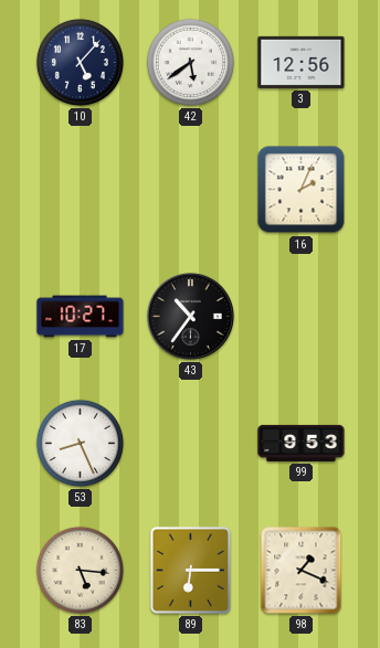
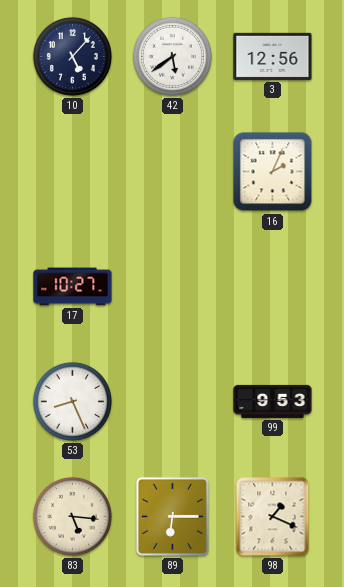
43: 10:36 -> none
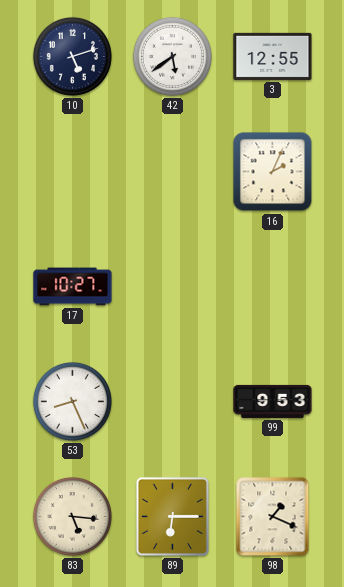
10: 5:07 -> 5:12
3: 12:56 -> 12:55
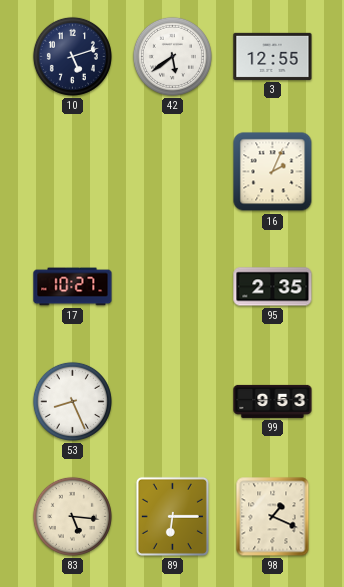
95: none -> 2:35
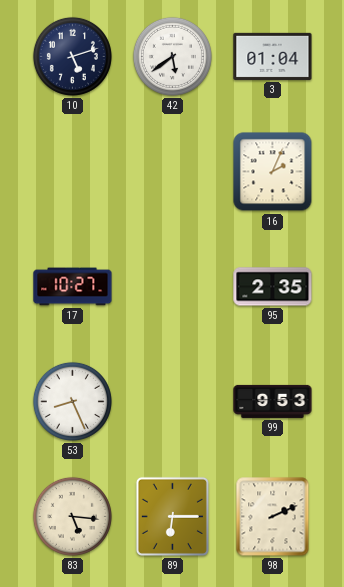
3: 12:55 -> 01:04
98: 1:19 -> 2:11
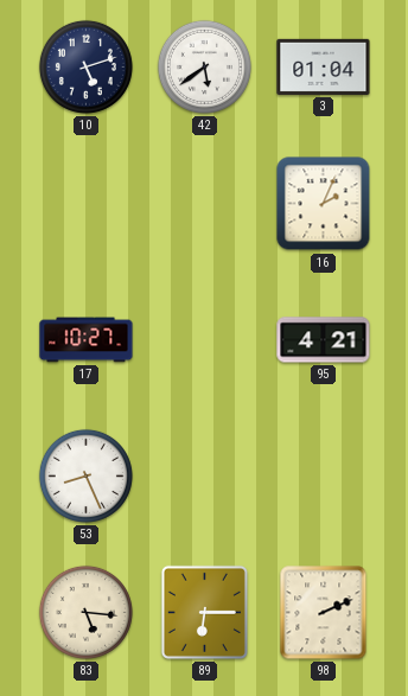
95: 2:35 -> 4:21
99: 9:53 -> none
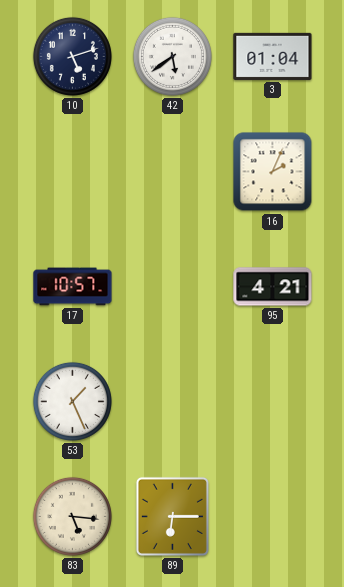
17: 10:27 -> 10:57
53: 8:26 -> 1:26
98: 2:11 -> none
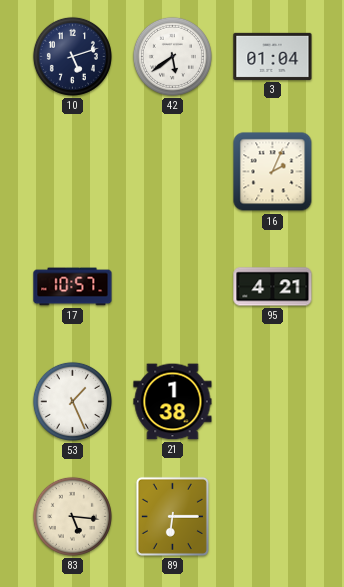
21: none -> 1:38
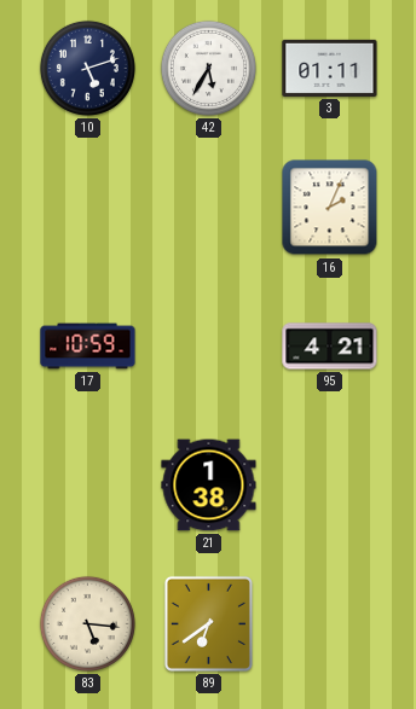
42: 5:39 -> 5:35
3: 01:04 -> 01:11
17: 10:57 -> 10:59
53: 1:26 -> none
89: 6:15 -> 6:39
